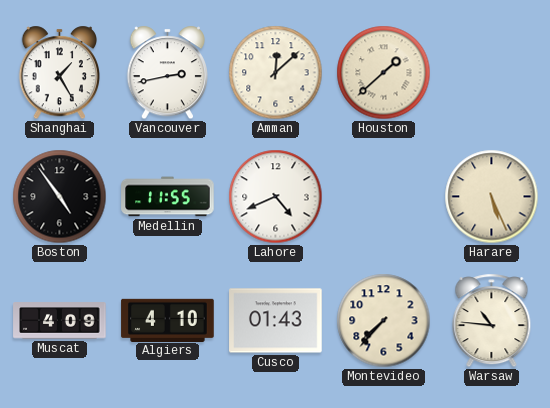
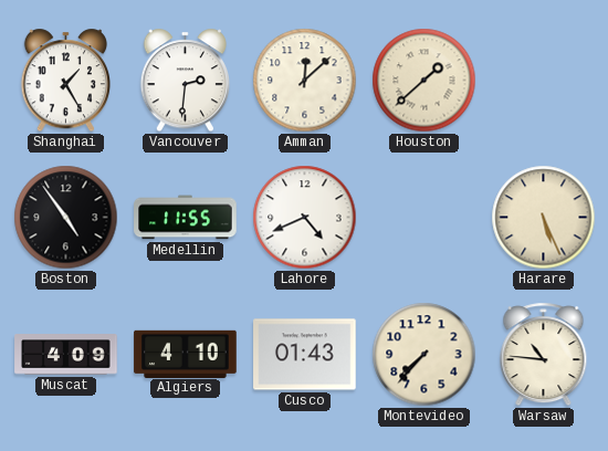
Vancouver: 2:43 -> 2:31
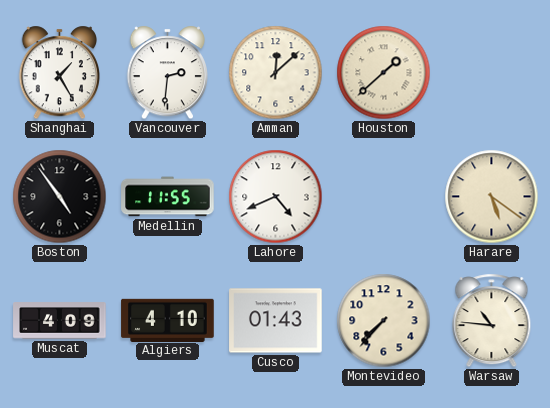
Harare: 5:26 -> 5:21
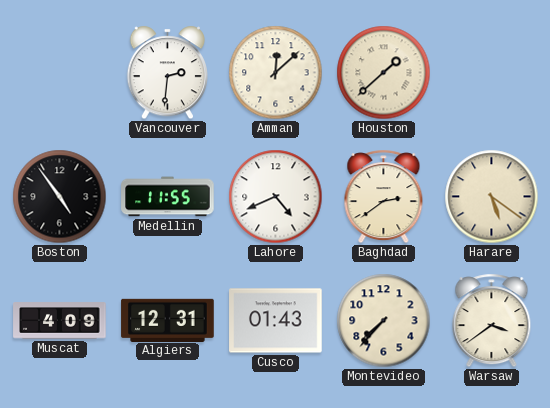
Shanghai: 1:25 -> none
Baghdad: none -> 2:39
Algiers: 4:10 -> 12:31
Warsaw: 10:46 -> 3:39
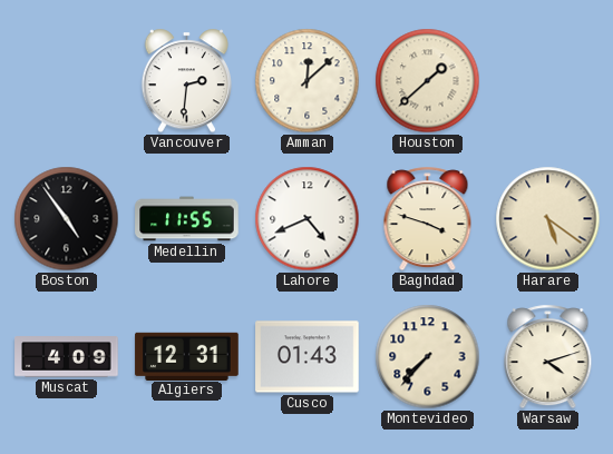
Baghdad: 2:39 -> 3:48
Warsaw: 3:39 -> 4:12
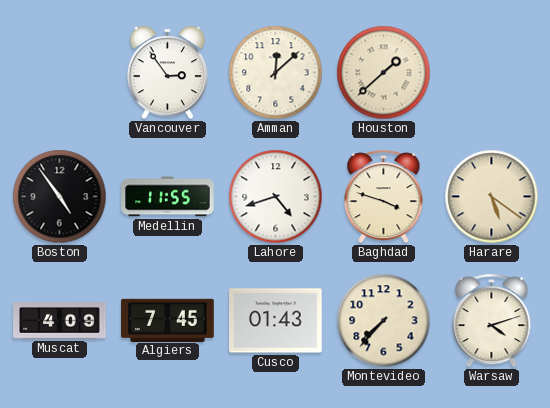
Vancouver: 2:31 -> 2:54
Lahore: 4:41 -> 4:42
Algiers: 12:31 -> 7:45
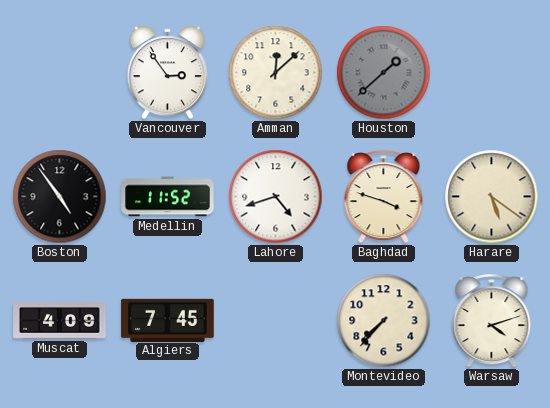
Houston dial: cream -> grey
Medellin: 11:55 -> 11:52
Cusco: 01:43 -> none
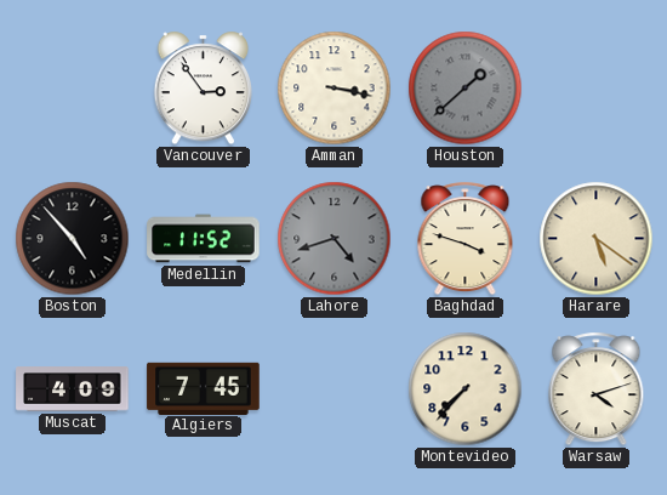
Amman: 12:08 -> 3:17
Boston: 4:54 -> 4:53
Lahore dial: white -> grey
